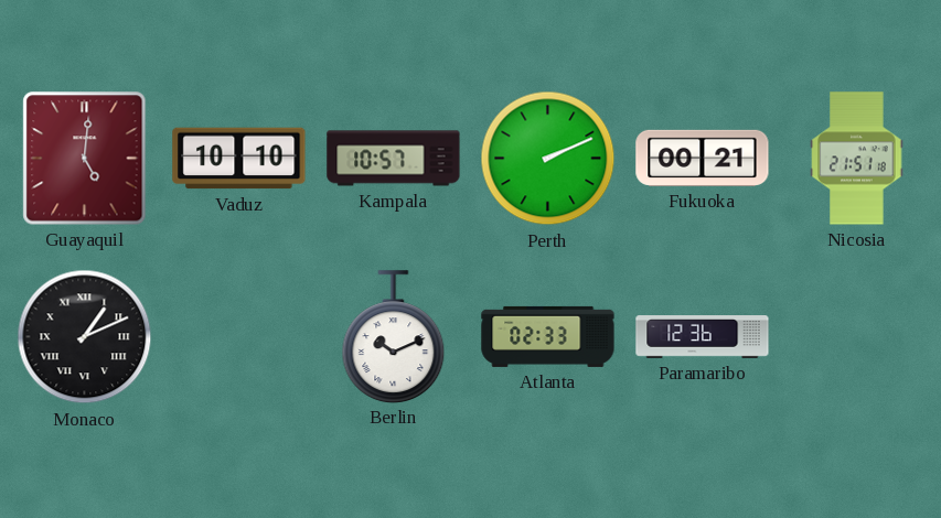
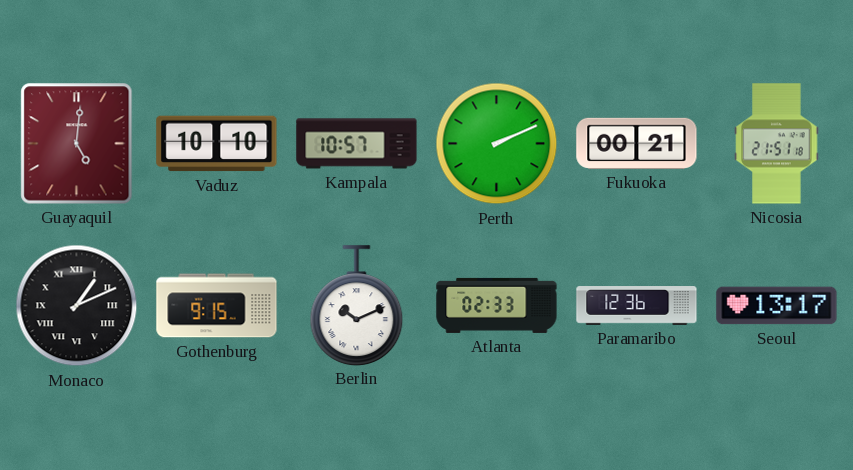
Gothenburg: none -> 9:15
Seoul: none -> 13:17
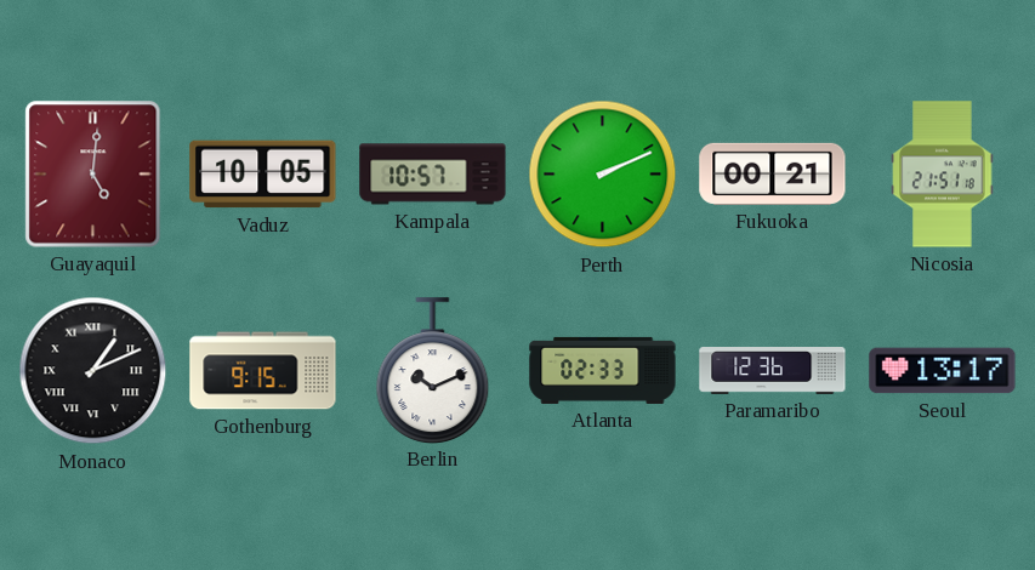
Vaduz: 10:10 -> 10:05
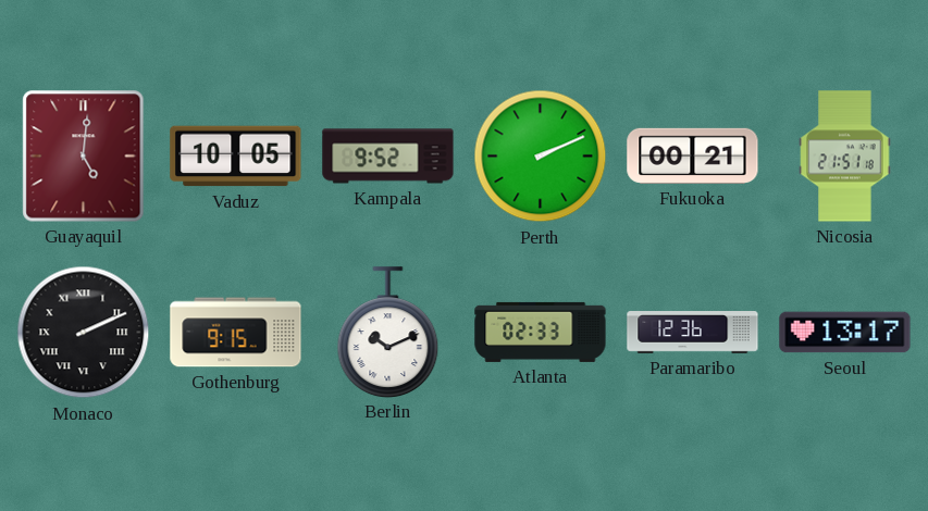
Kampala: 10:57 -> 9:52
Monaco: 1:11 -> 2:11
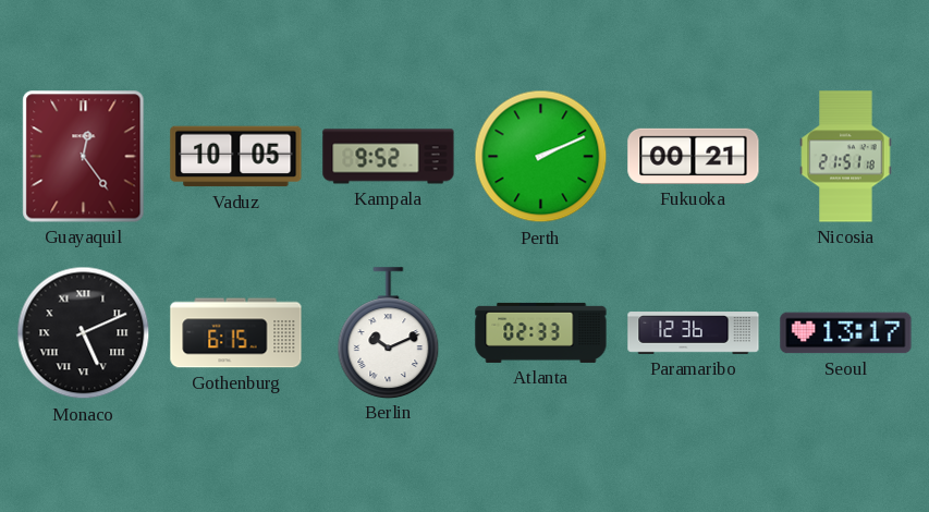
Guayaquil: 5:01 -> 12:24
Monaco: 2:11 -> 5:11
Gothenburg: 9:15 -> 6:15
